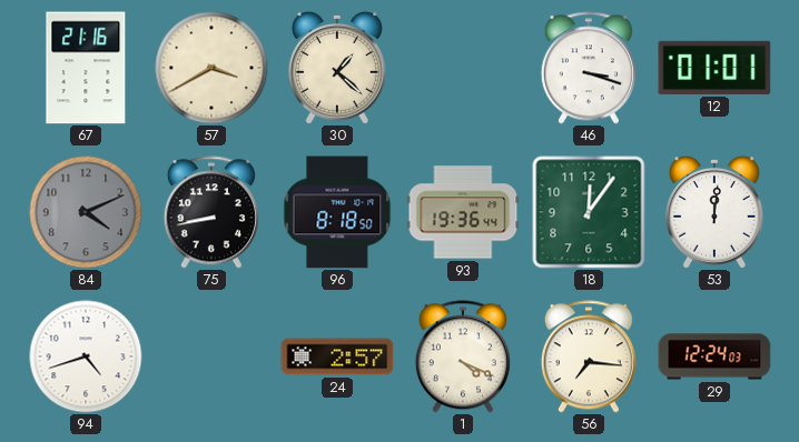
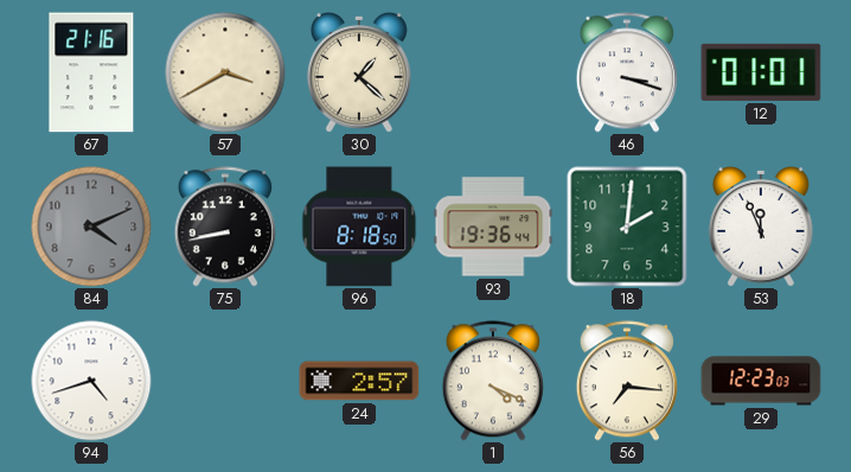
18: 12:06 -> 2:01
53: 12:01 -> 11:56
29: 12:24 -> 12:23
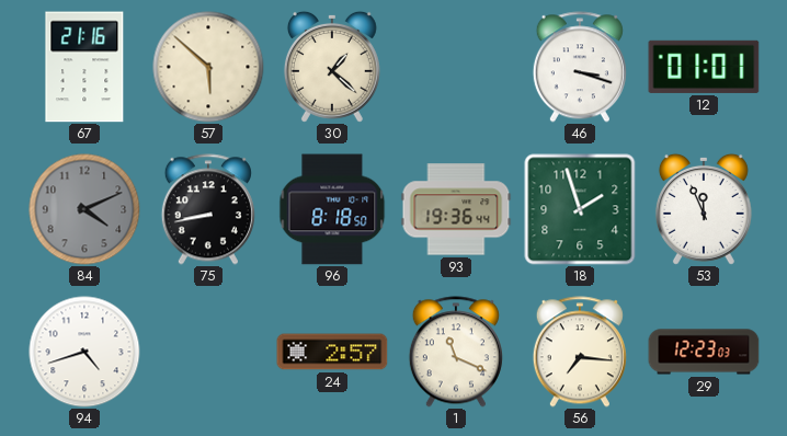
57: 3:40 -> 5:52
18: 2:01 -> 1:57
1: 4:19 -> 11:19
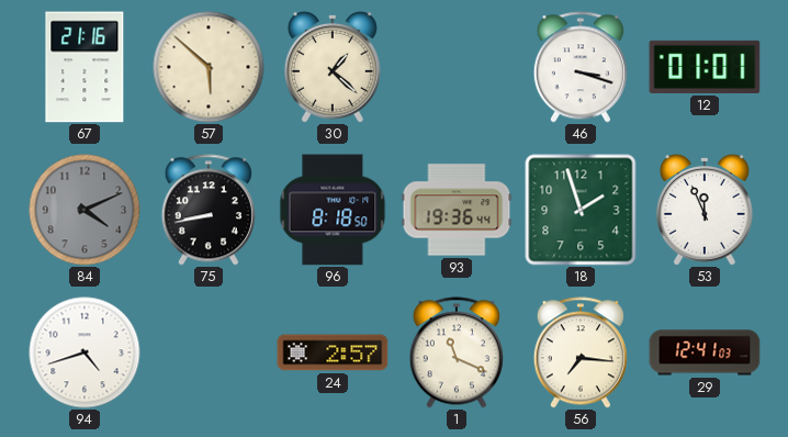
29: 12:23 -> 12:41
